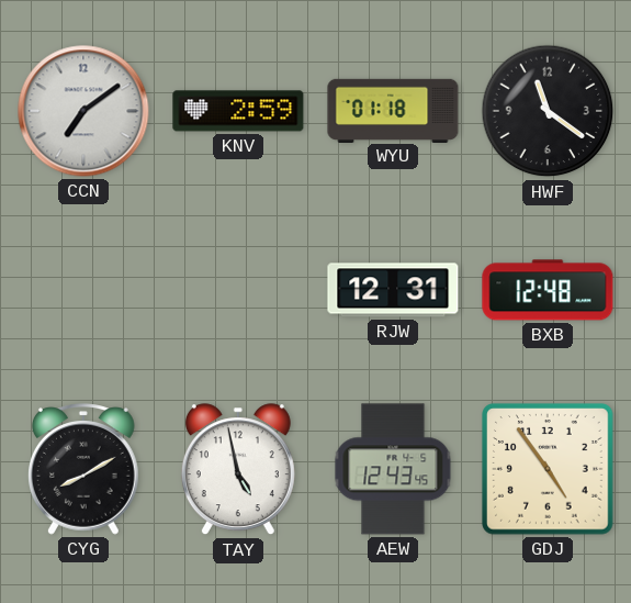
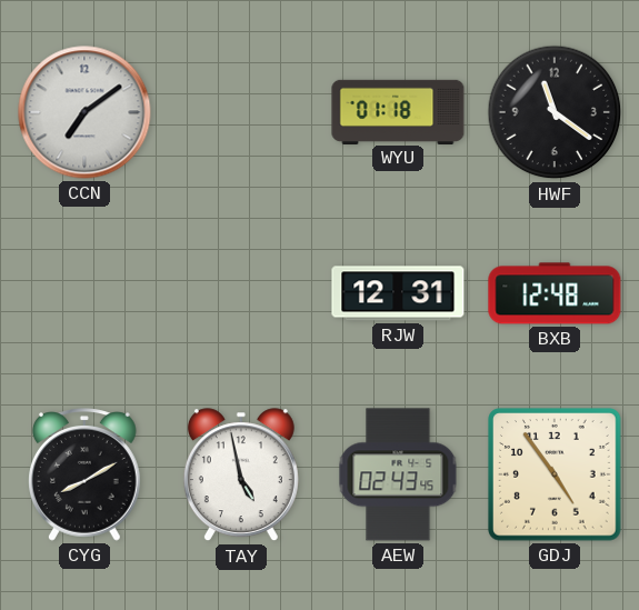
KNV: 2:59 -> none
AEW: 12:43 -> 02:43
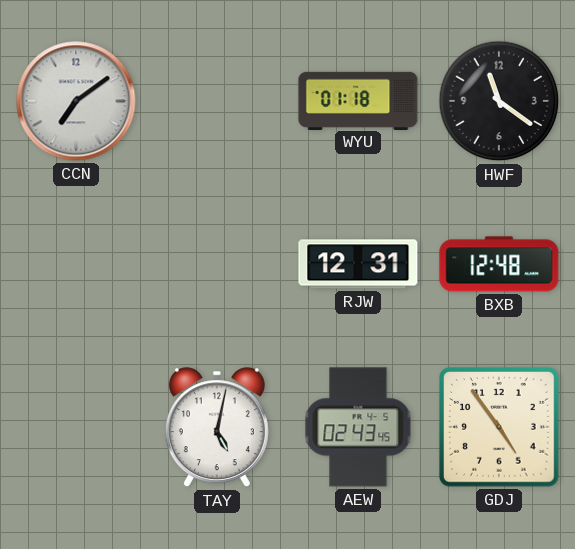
CYG: 8:10 -> none
TAY: 4:58 -> 5:02
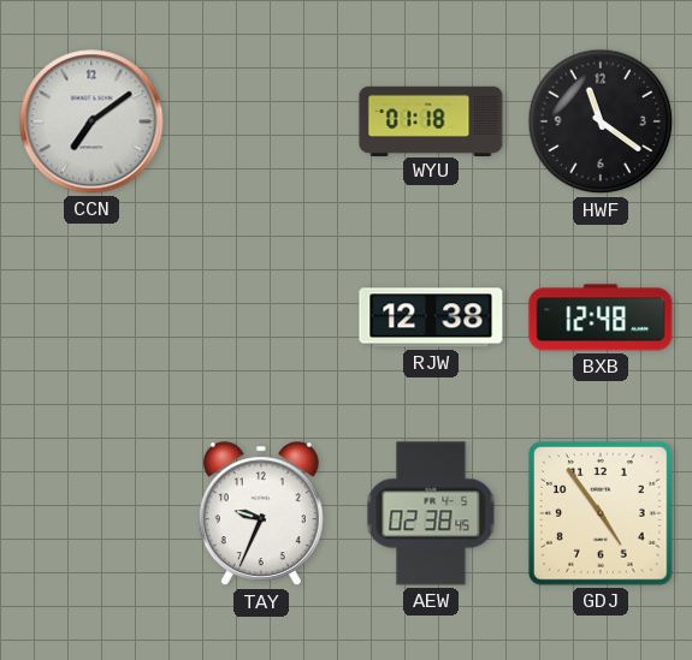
RJW: 12:31 -> 12:38
TAY: 5:02 -> 9:34
AEW: 02:43 -> 02:38
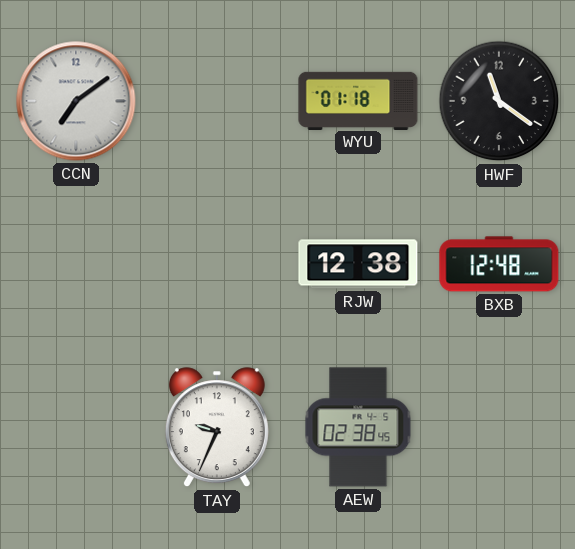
GDJ: 4:54 -> none
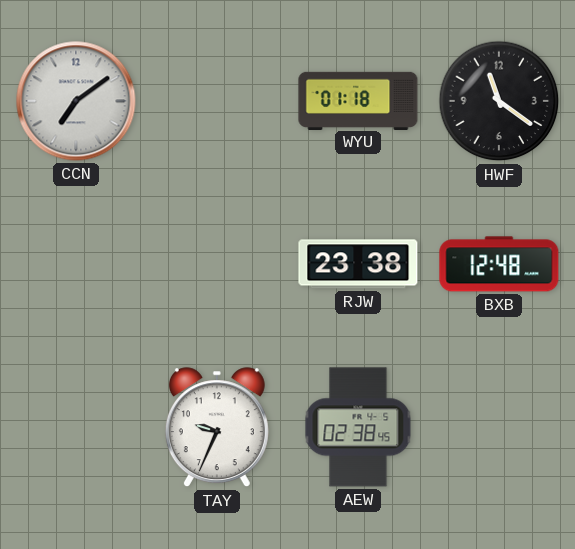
RJW: 12:38 -> 23:38
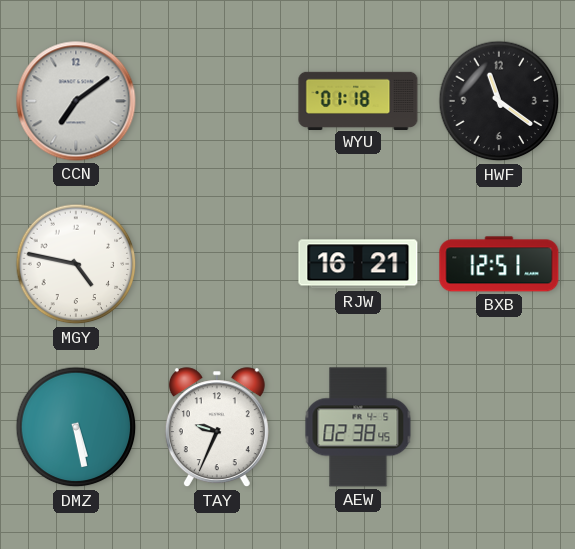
MGY: none -> 4:47
RJW: 23:38 -> 16:21
BXB: 12:48 -> 12:51
DMZ: none -> 5:28
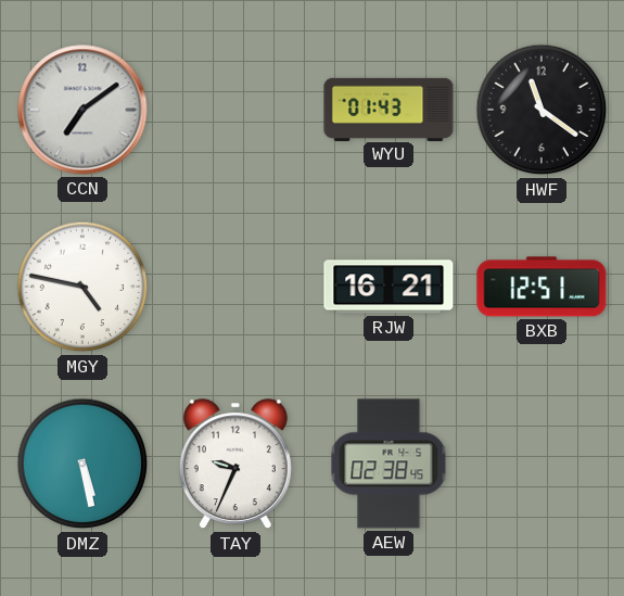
WYU: 01:18 -> 01:43
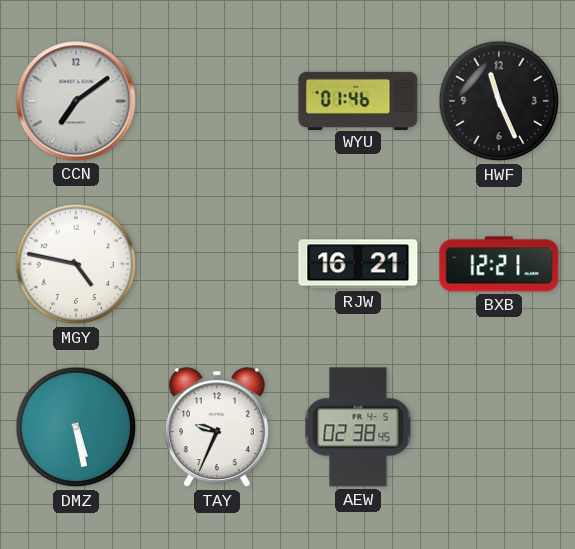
WYU: 01:43 -> 01:46
HWF: 11:21 -> 11:26
BXB: 12:51 -> 12:21
